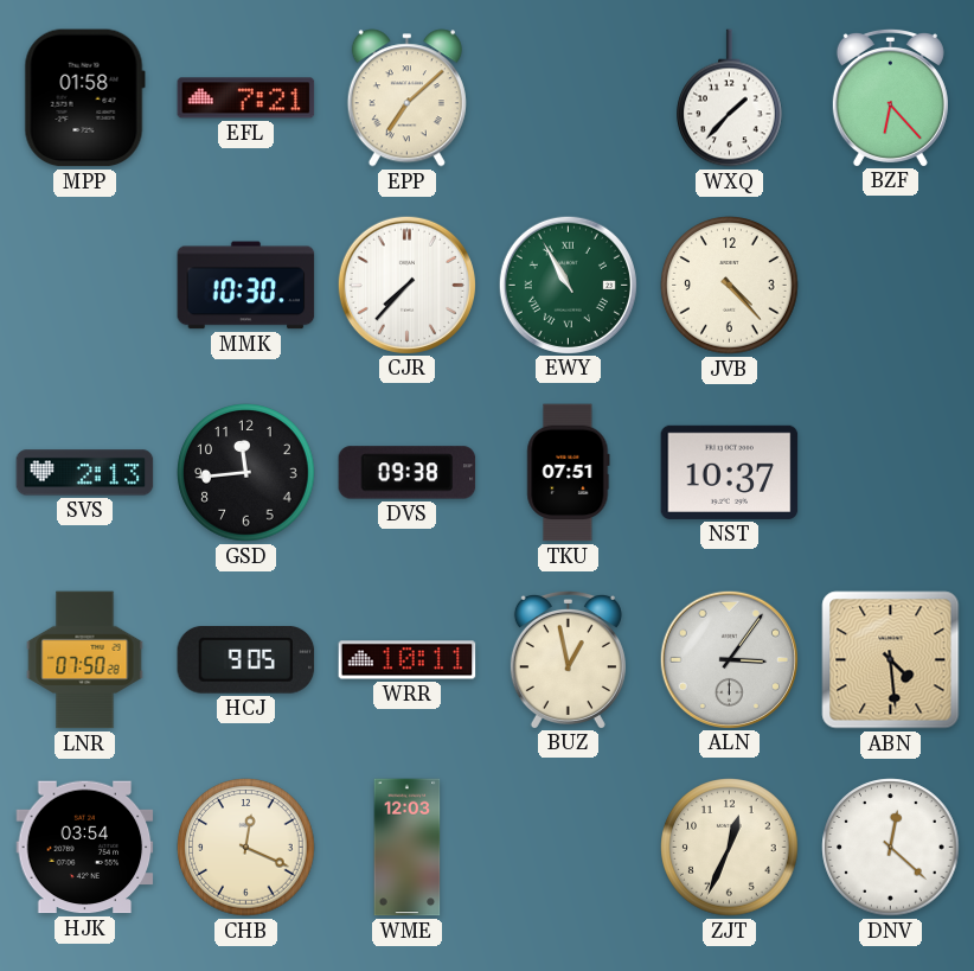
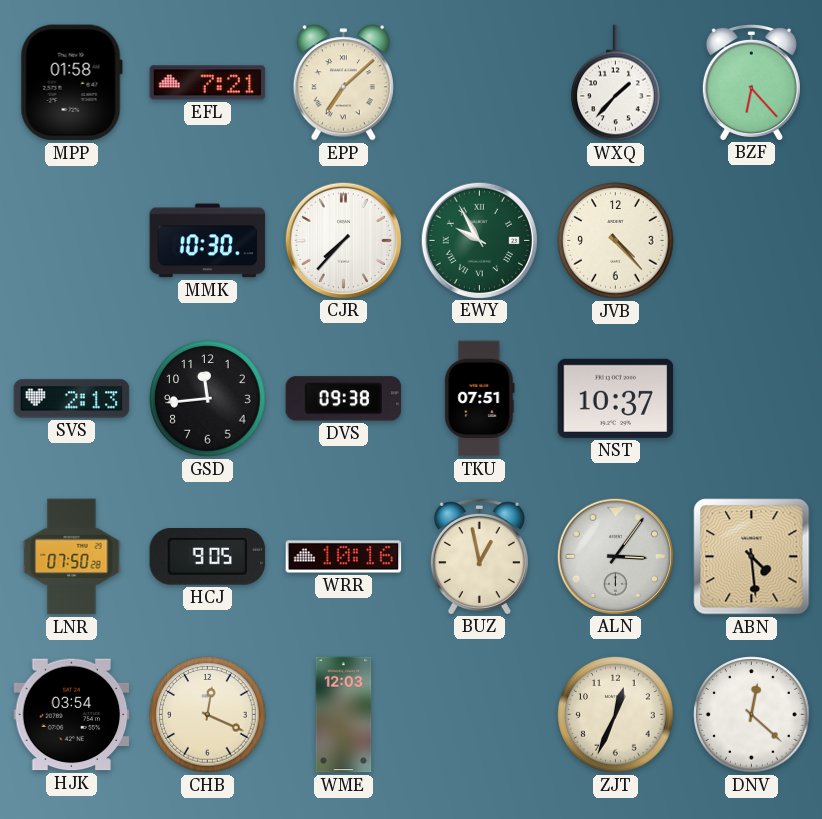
EWY: 10:55 -> 9:55
WRR: 10:11 -> 10:16
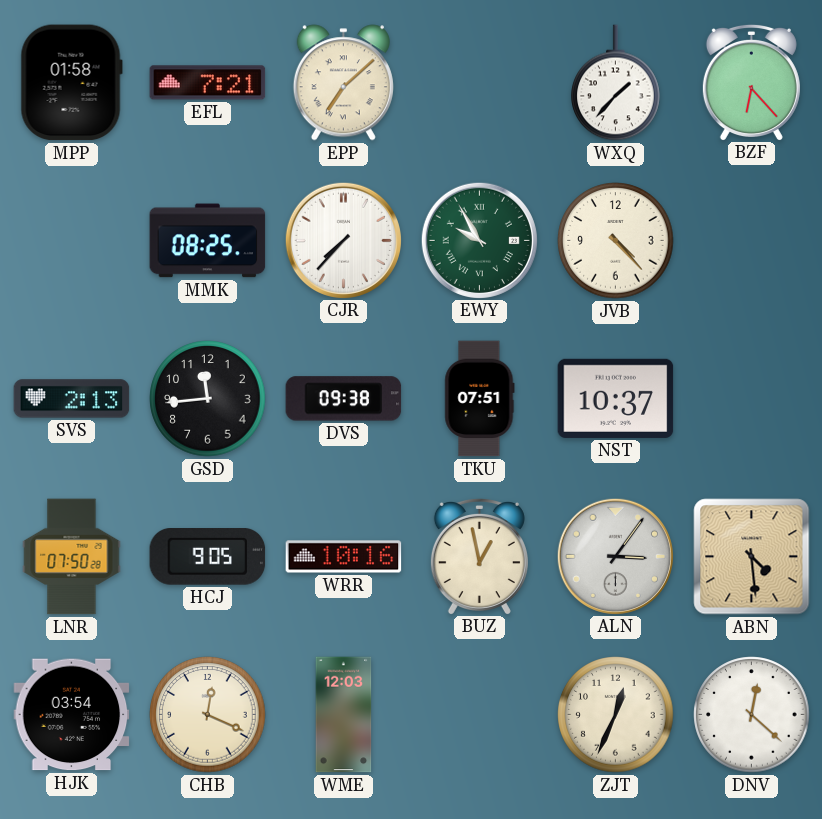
MMK: 10:30 -> 08:25
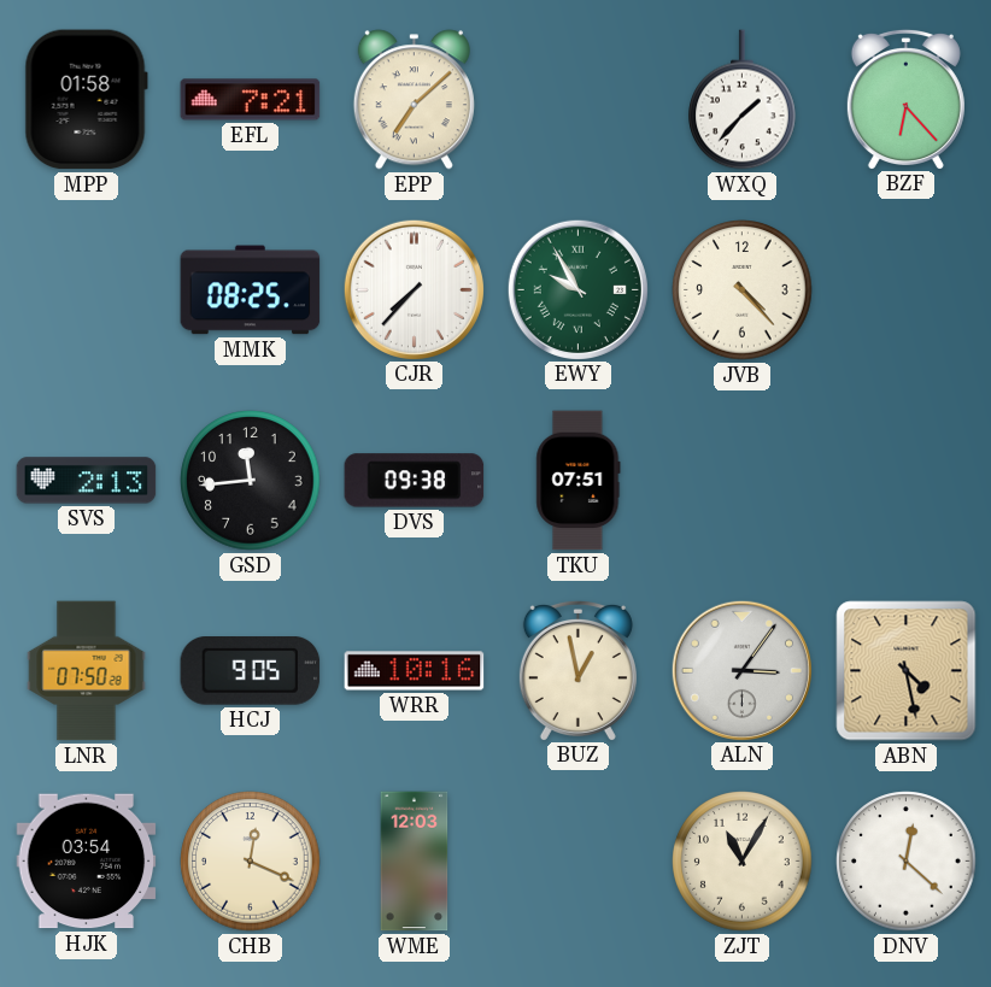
NST: 10:37 -> none
ABN: 4:29 -> 4:28
ZJT: 12:34 -> 11:05
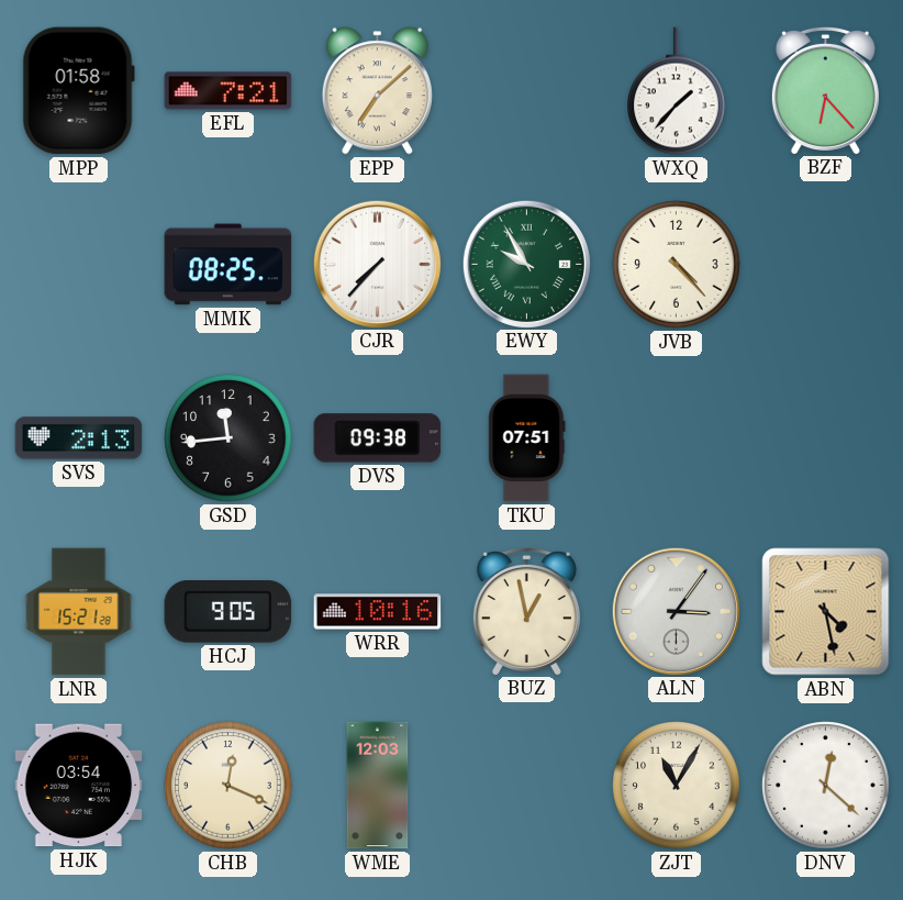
LNR: 07:50 -> 15:21
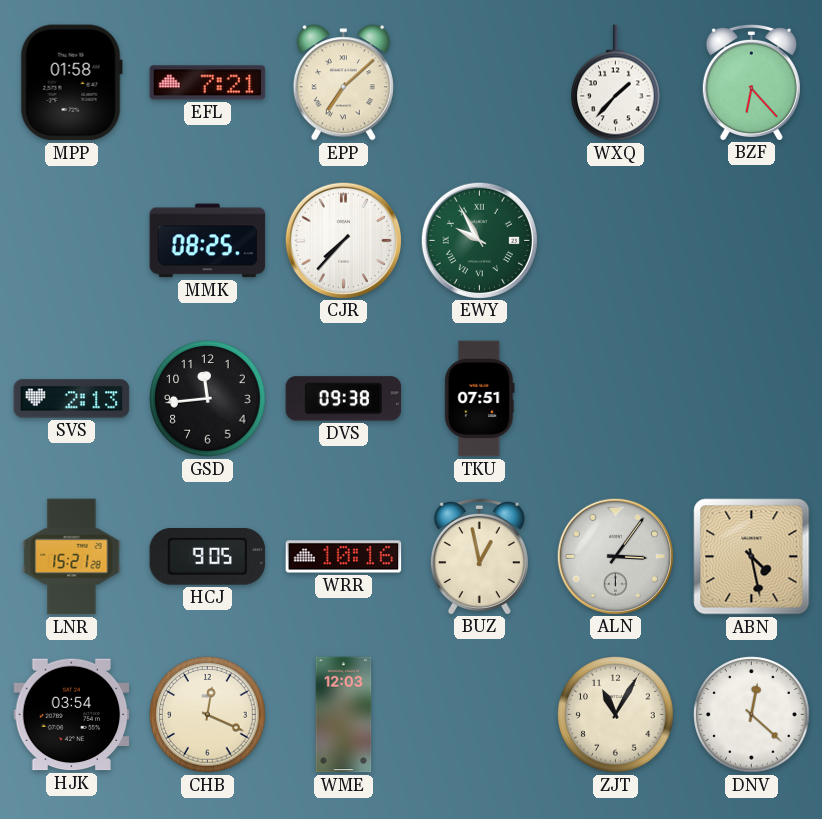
JVB: 4:23 -> none
